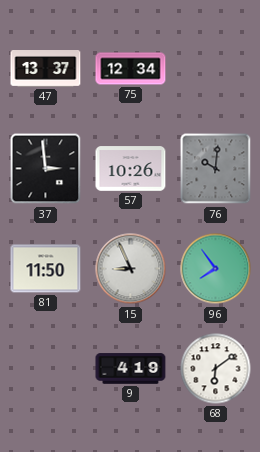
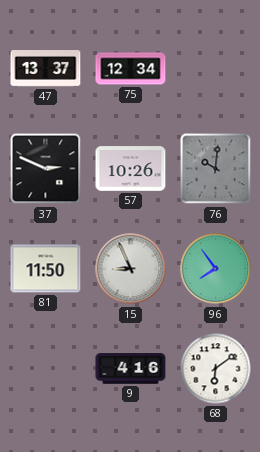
37: 2:59 -> 2:49
9: 4:19 -> 4:16
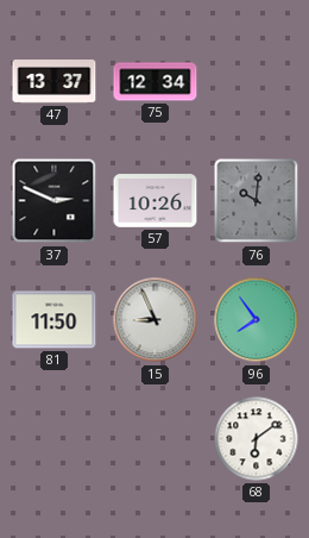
9: 4:16 -> none
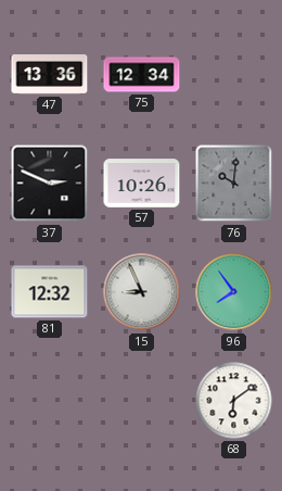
47: 13:37 -> 13:36
81: 11:50 -> 12:32
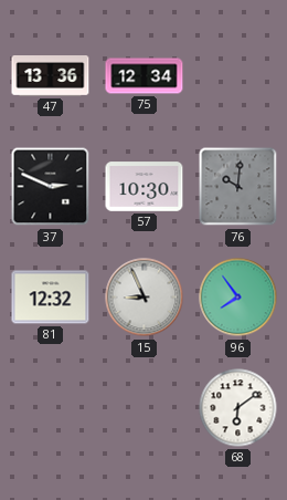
57: 10:26 -> 10:30
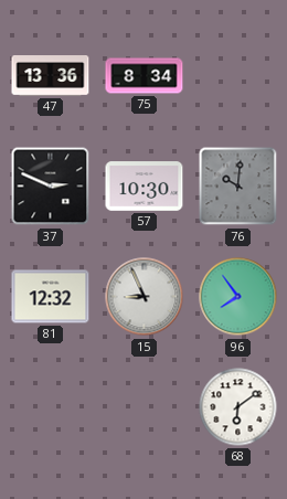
75: 12:34 -> 8:34
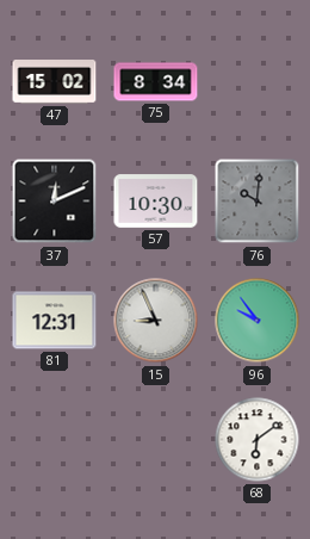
47: 13:36 -> 15:02
37: 2:49 -> 12:11
81: 12:32 -> 12:31
96: 7:54 -> 9:54
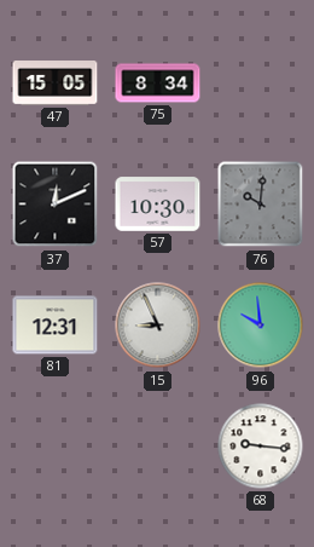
47: 15:02 -> 15:05
96: 9:54 -> 9:59
68: 6:09 -> 9:16
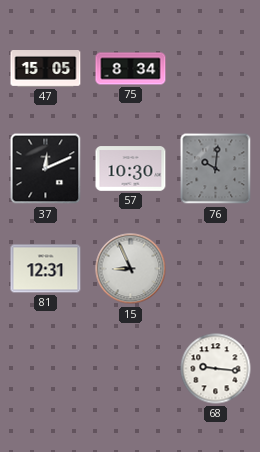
96: 9:59 -> none
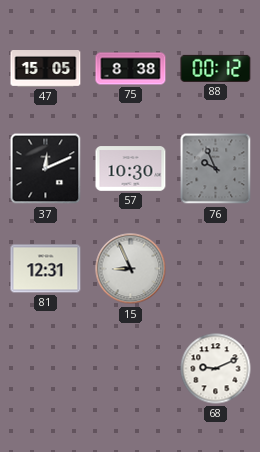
75: 8:34 -> 8:38
88: none -> 00:12
76: 10:01 -> 9:56
68: 9:16 -> 9:11
